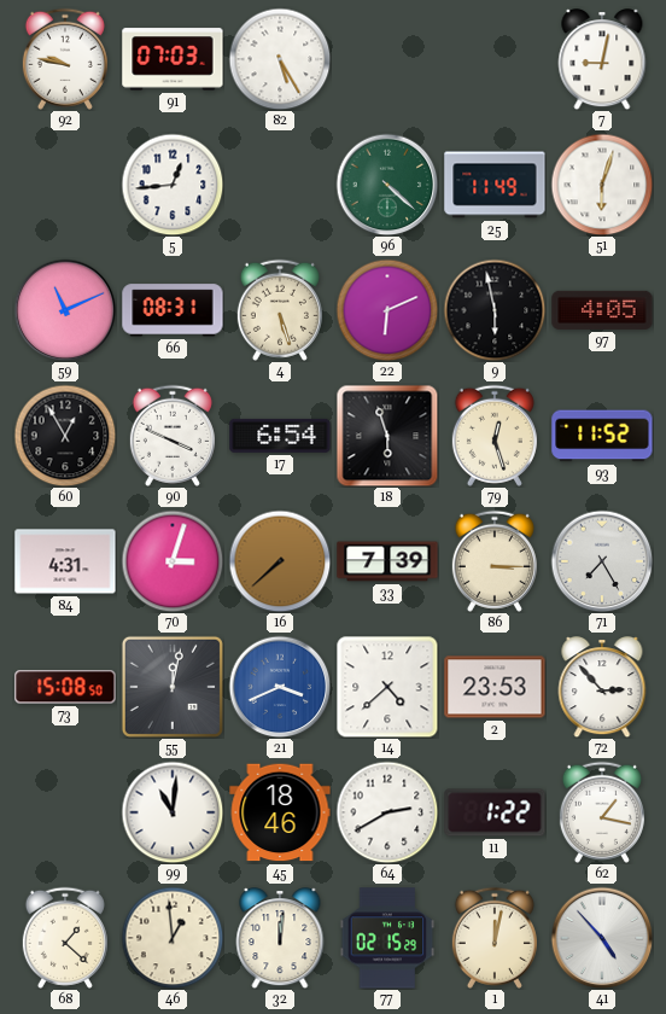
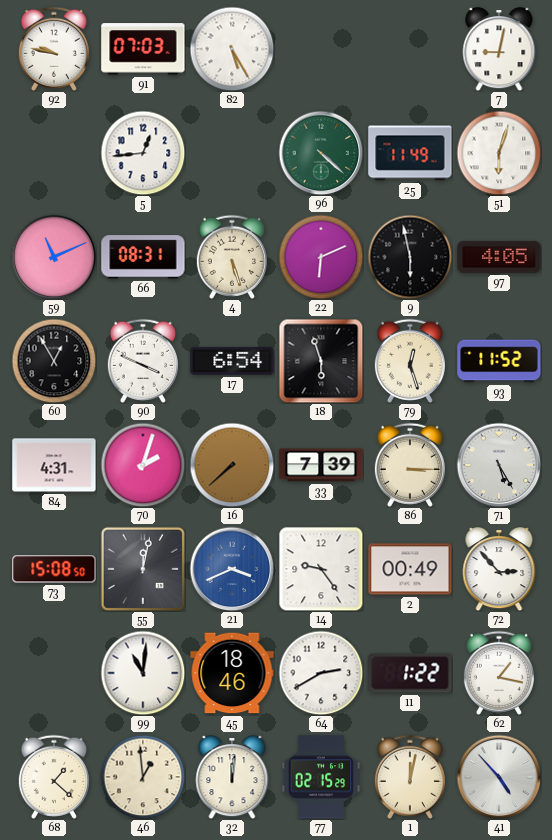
70: 3:03 -> 2:03
71: 7:25 -> 5:25
14: 4:38 -> 9:24
2: 23:53 -> 00:49
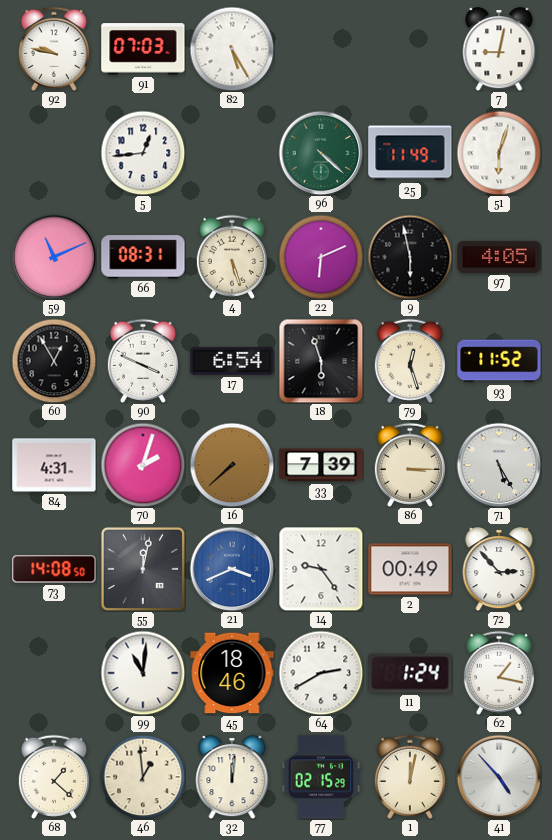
73: 15:08 -> 14:08
11: 1:22 -> 1:24
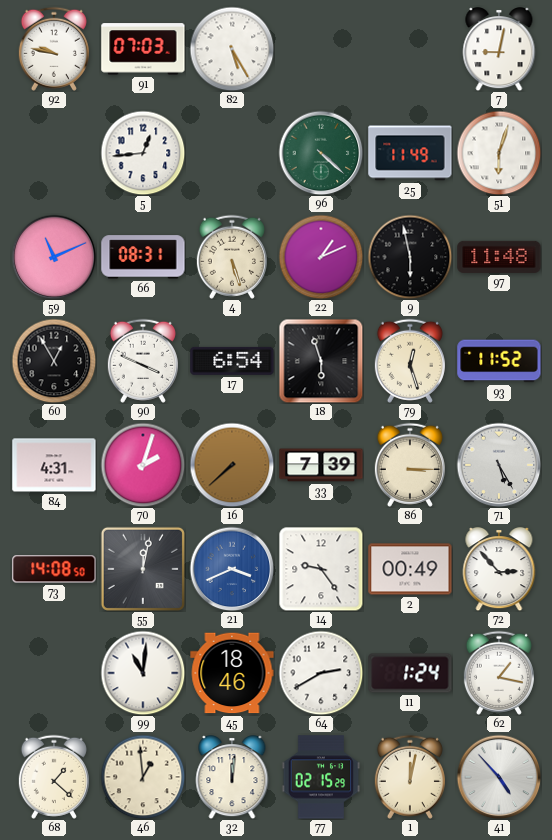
22: 6:11 -> 1:11
97: 4:05 -> 11:48
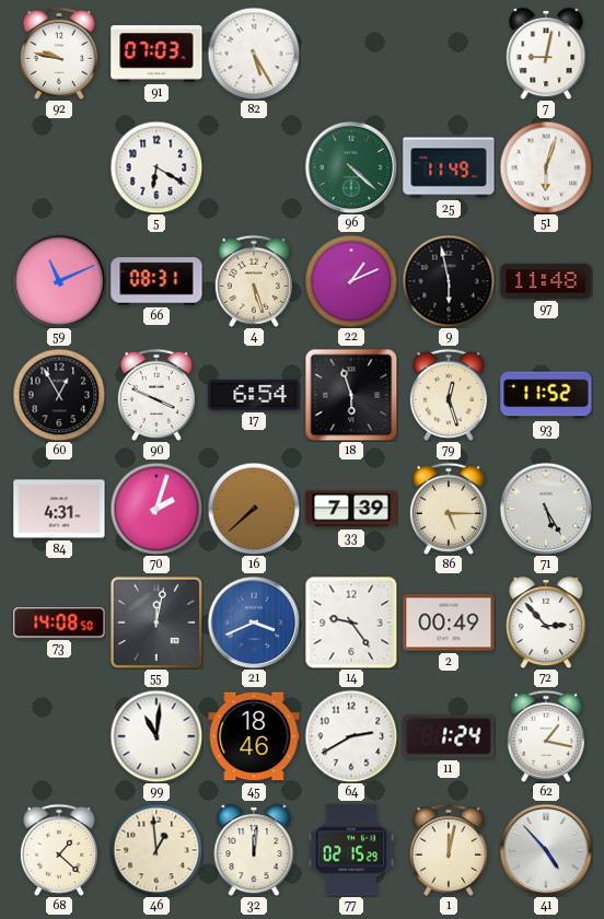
5: 12:44 -> 6:20
86: 3:15 -> 5:15
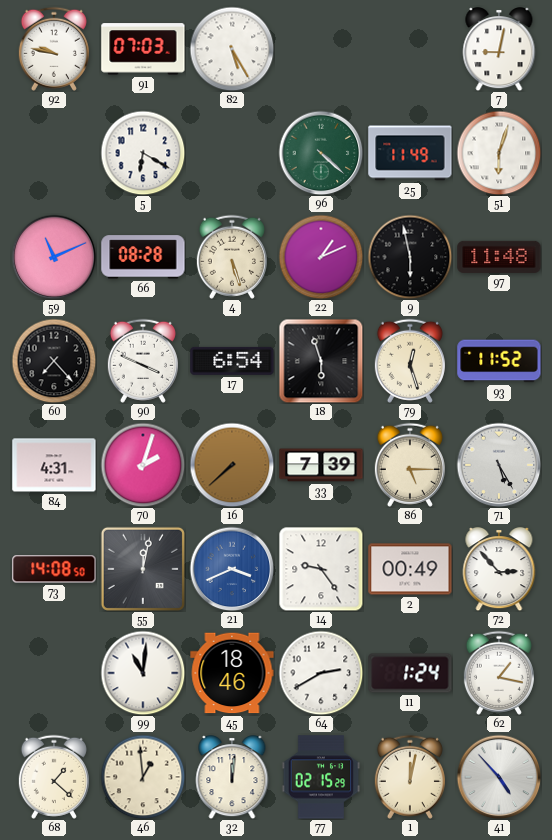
66: 08:31 -> 08:28
60: 12:55 -> 7:23
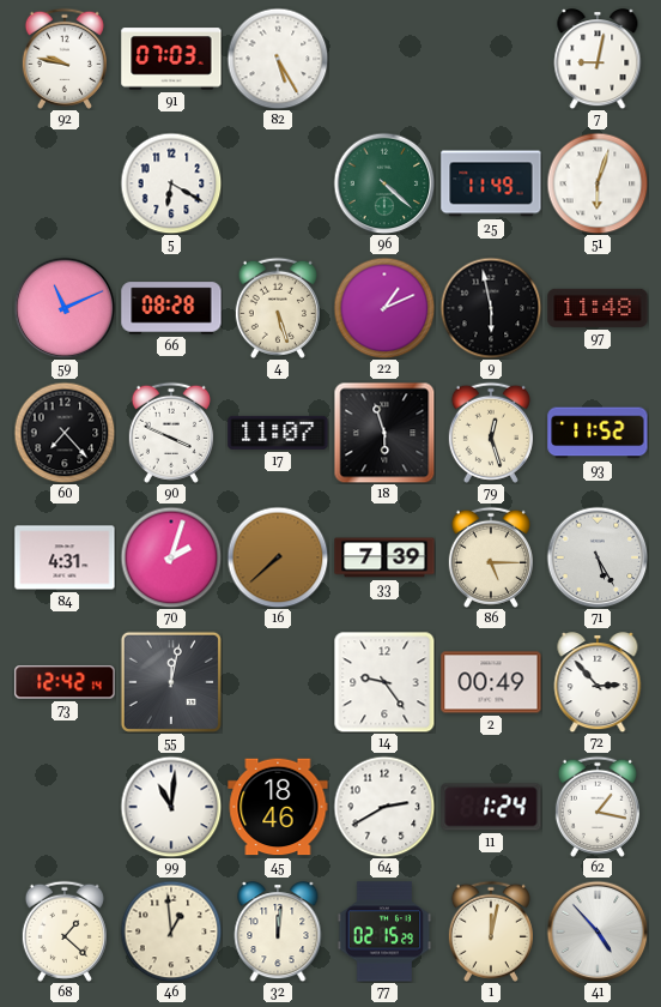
17: 6:54 -> 11:07
73: 14:08 -> 12:42
21: 3:41 -> none
